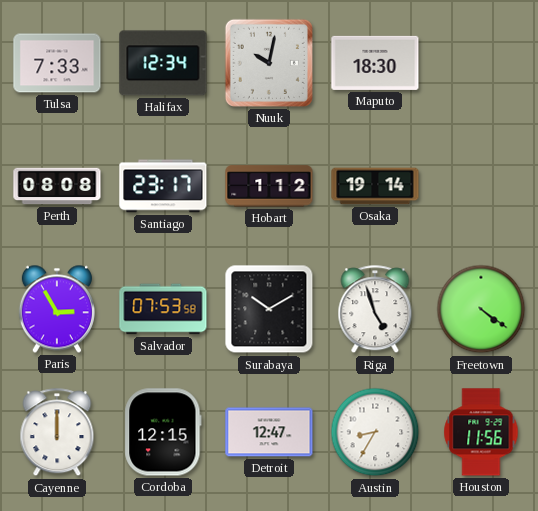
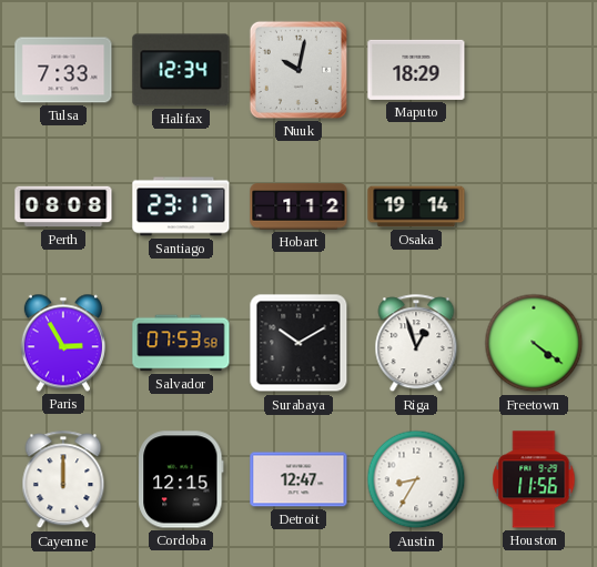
Maputo: 18:30 -> 18:29
Riga: 4:57 -> 12:57
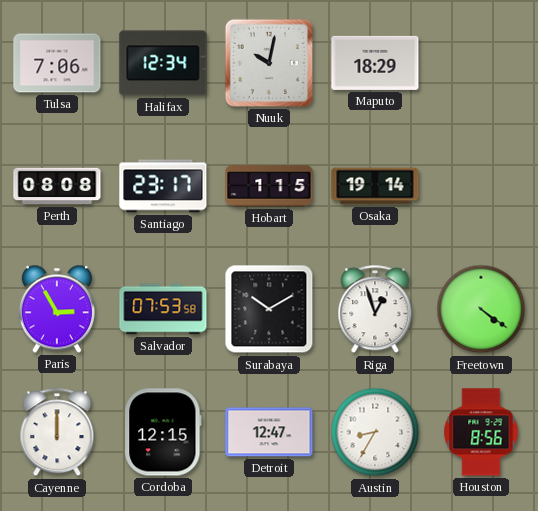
Tulsa: 7:33 -> 7:06
Hobart: 1:12 -> 1:15
Houston: 11:56 -> 8:56
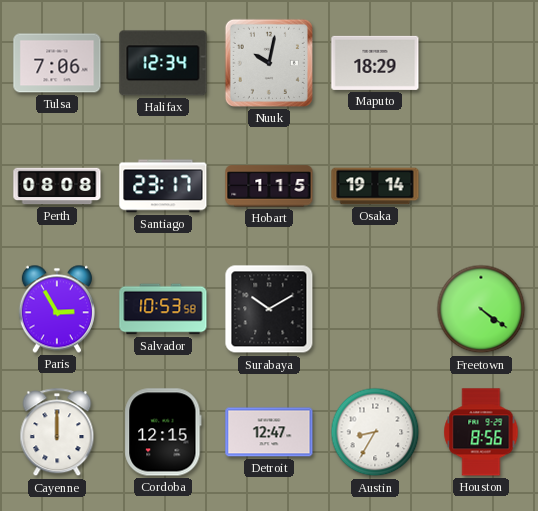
Salvador: 07:53 -> 10:53
Riga: 12:57 -> none
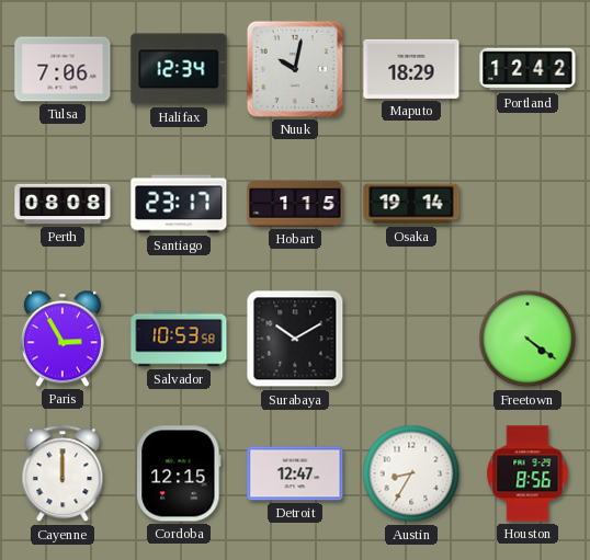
Portland: none -> 12:42
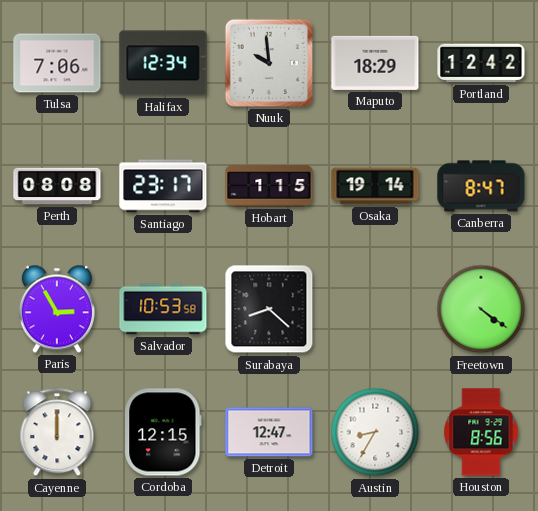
Nuuk: 10:02 -> 9:59
Canberra: none -> 8:47
Surabaya: 10:10 -> 8:22
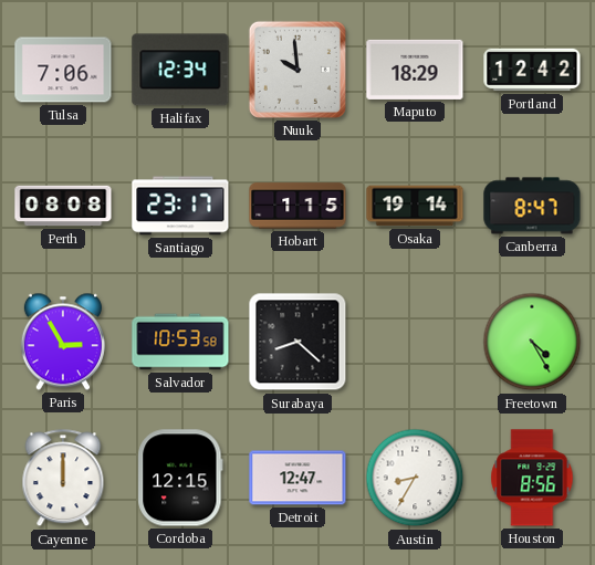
Freetown: 4:21 -> 4:25
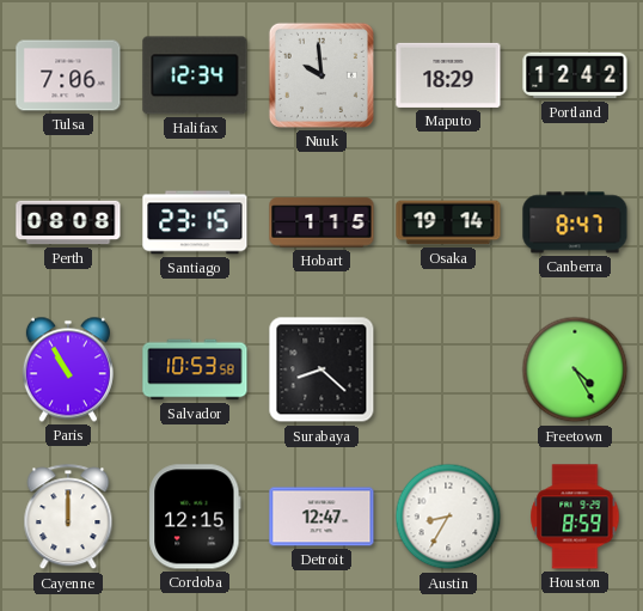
Santiago: 23:17 -> 23:15
Paris: 2:55 -> 10:55
Houston: 8:56 -> 8:59
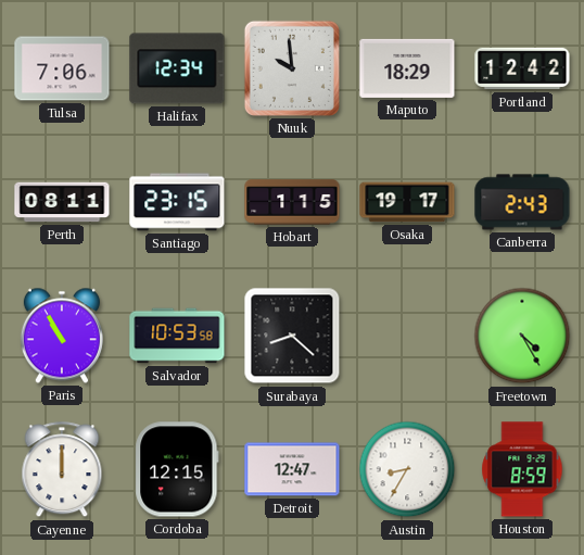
Perth: 08:08 -> 08:11
Osaka: 19:14 -> 19:17
Canberra: 8:47 -> 2:43
